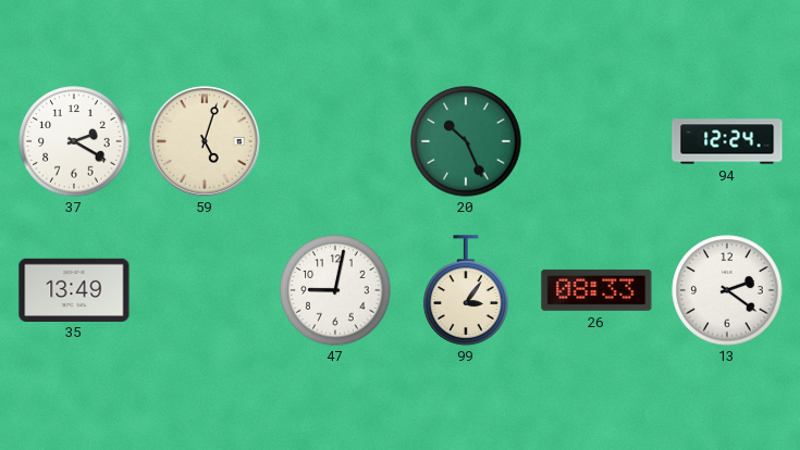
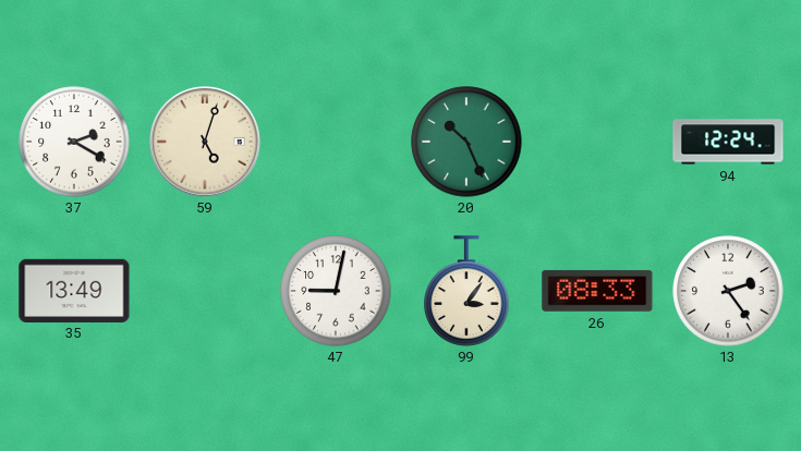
13: 2:21 -> 2:24
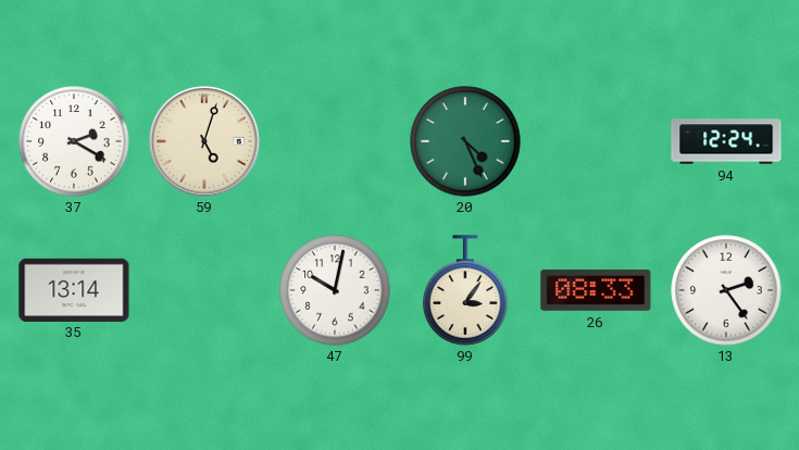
20: 10:26 -> 4:26
35: 13:49 -> 13:14
47: 9:02 -> 10:02
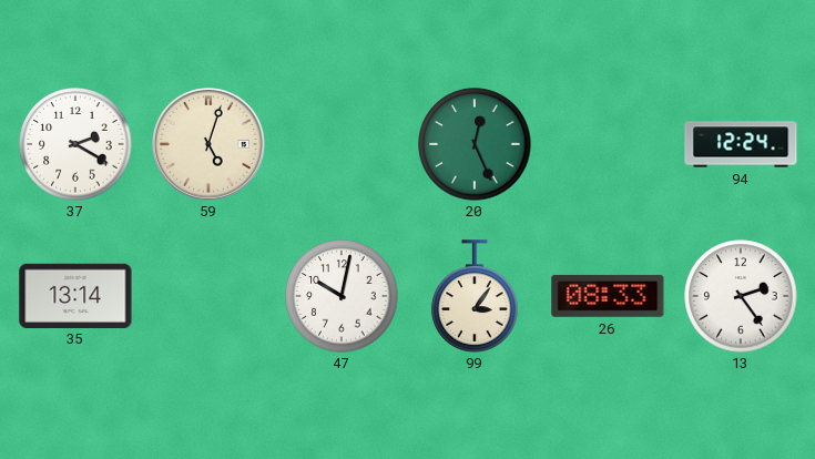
20: 4:26 -> 12:26
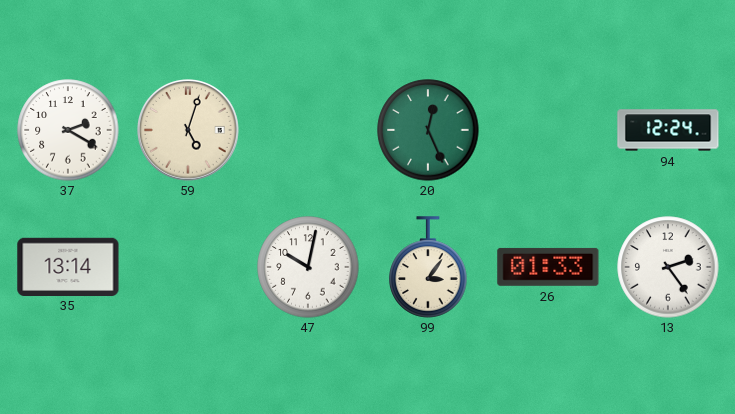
26: 08:33 -> 01:33
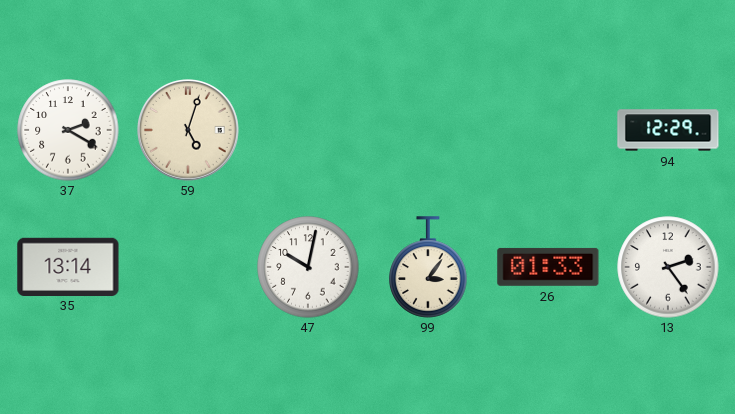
20: 12:26 -> none
94: 12:24 -> 12:29
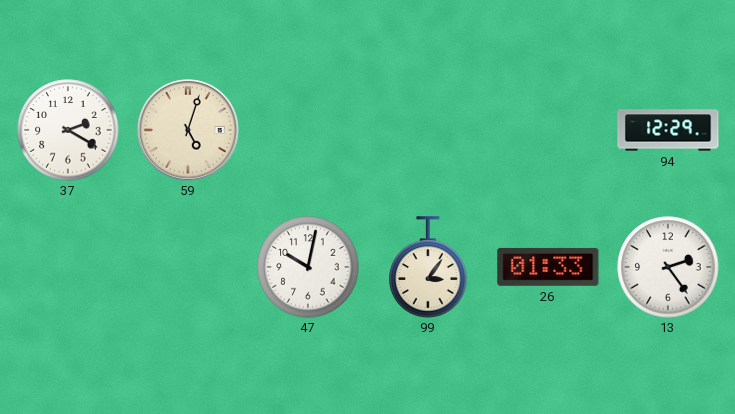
35: 13:14 -> none
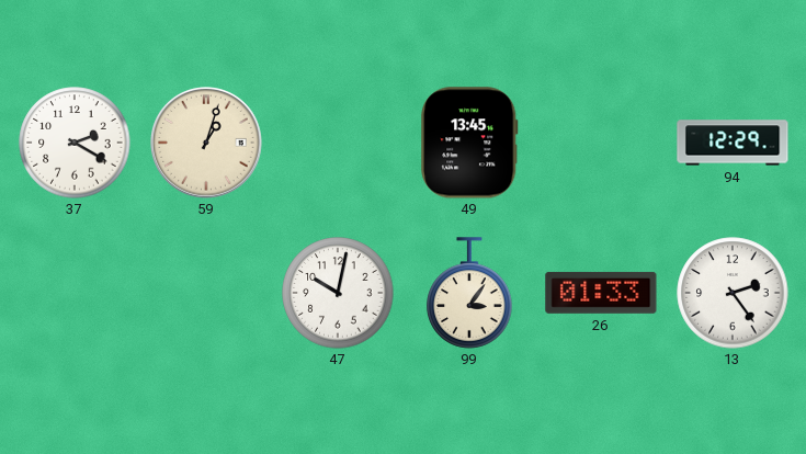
59: 5:03 -> 1:03
49: none -> 13:45
